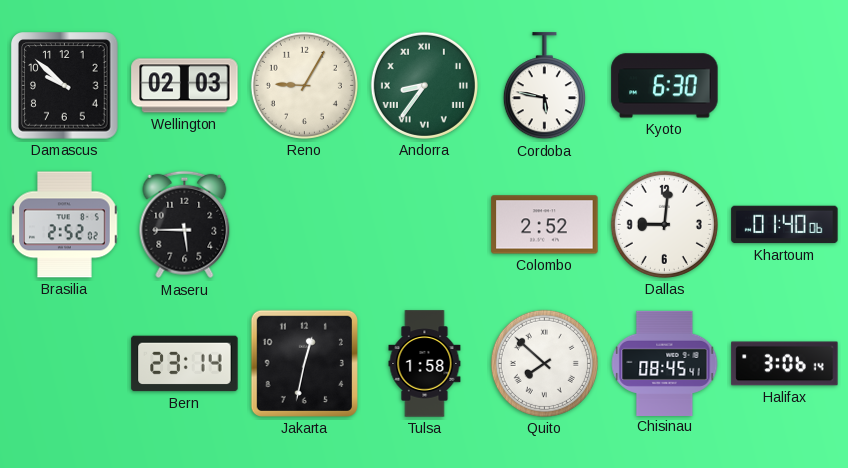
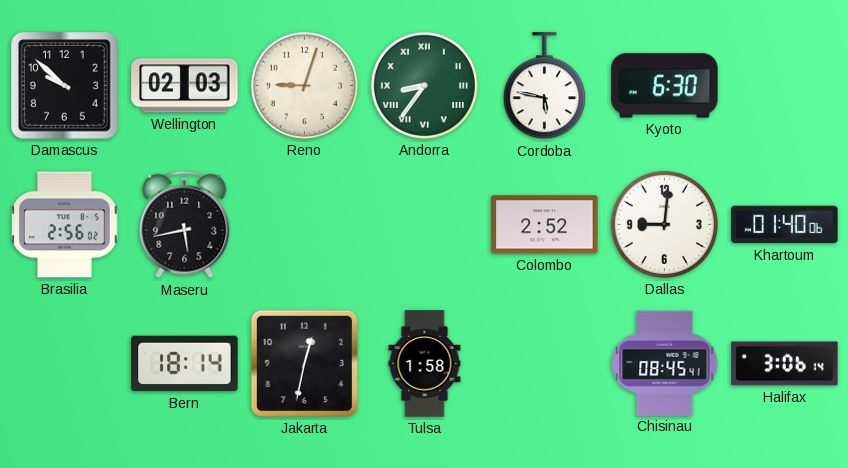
Reno: 9:05 -> 9:03
Brasilia: 2:52 -> 2:56
Maseru: 5:45 -> 5:43
Bern: 23:14 -> 18:14
Quito: 7:52 -> none
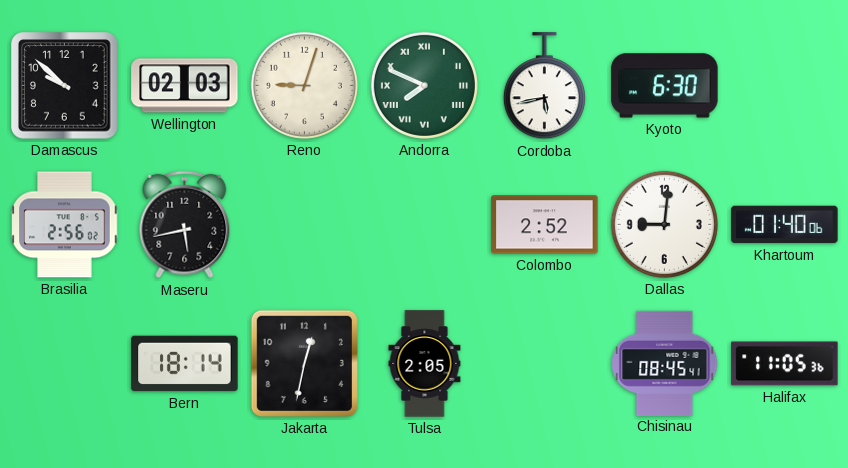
Andorra: 8:36 -> 7:49
Cordoba: 5:47 -> 5:43
Tulsa: 1:58 -> 2:05
Halifax: 3:06 -> 11:05
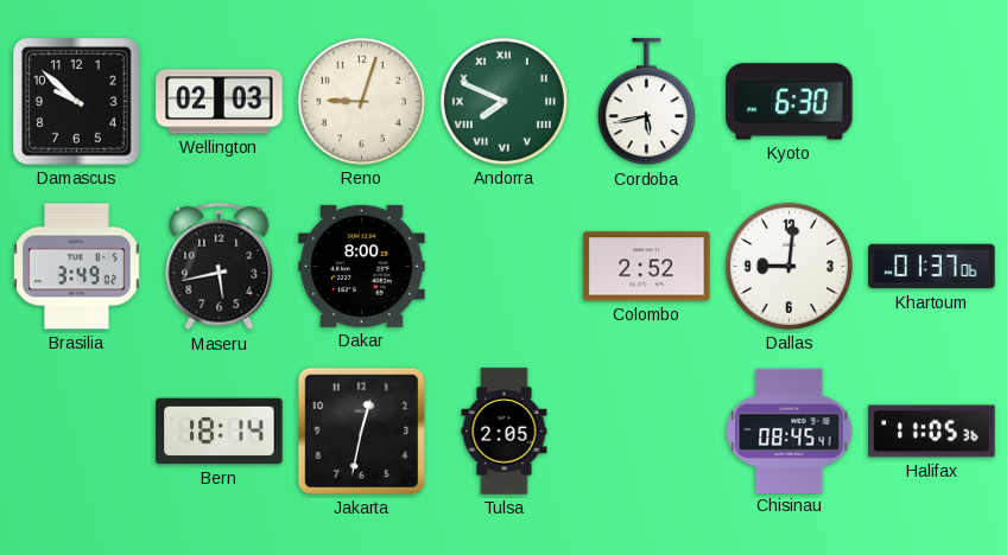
Brasilia: 2:56 -> 3:49
Dakar: none -> 8:00
Khartoum: 01:40 -> 01:37
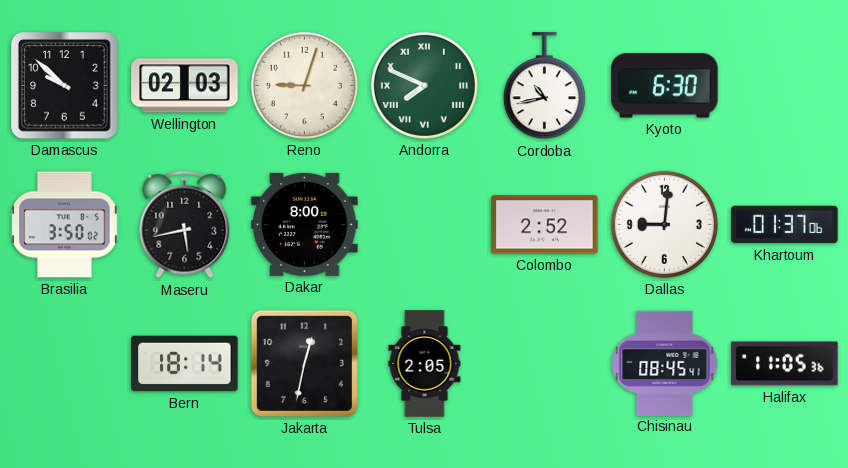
Cordoba: 5:43 -> 10:43
Brasilia: 3:49 -> 3:50
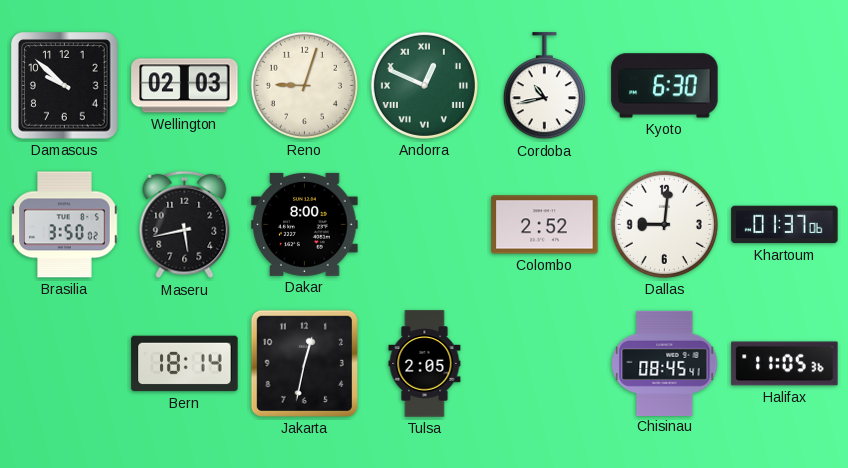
Andorra: 7:49 -> 12:49
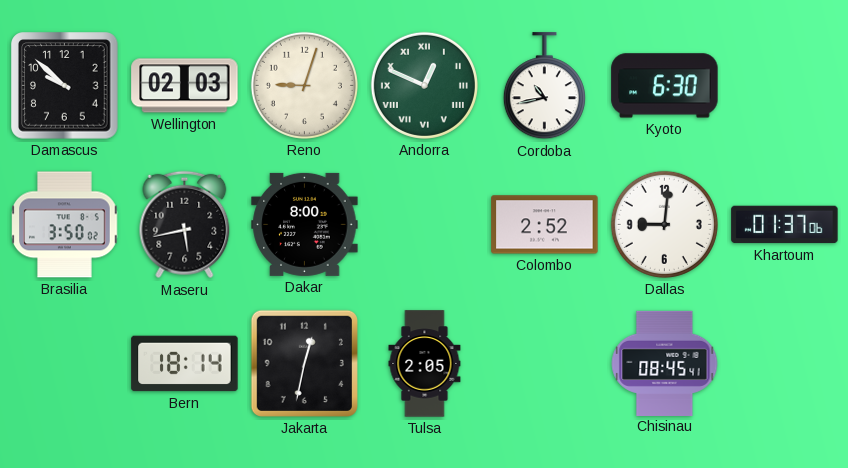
Halifax: 11:05 -> none
